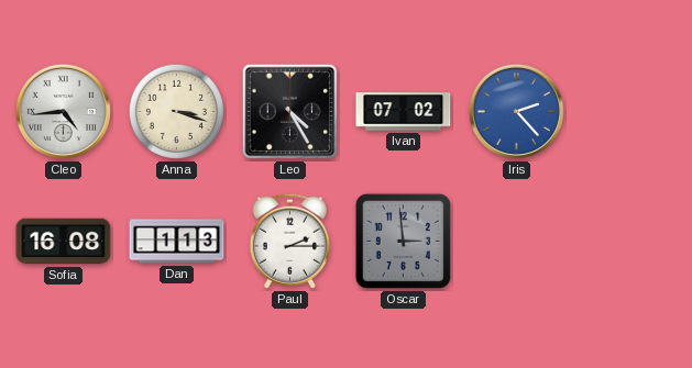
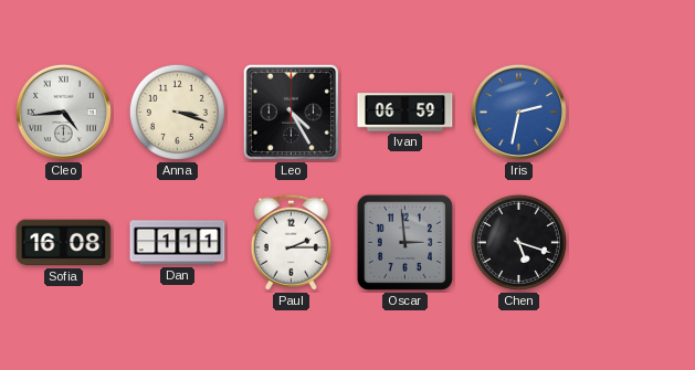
Ivan: 07:02 -> 06:59
Iris: 2:23 -> 2:32
Dan: 1:13 -> 1:11
Chen: none -> 5:18
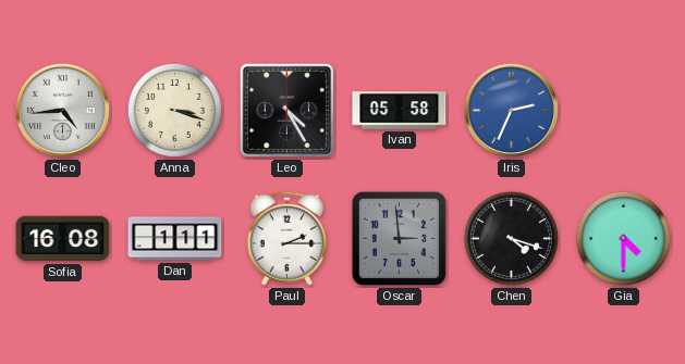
Ivan: 06:59 -> 05:58
Iris: 2:32 -> 2:34
Chen: 5:18 -> 4:18
Gia: none -> 4:30
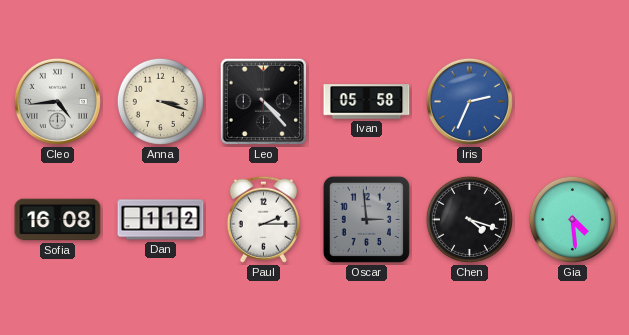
Leo: 4:25 -> 4:23
Dan: 1:11 -> 1:12
Gia: 4:30 -> 4:29
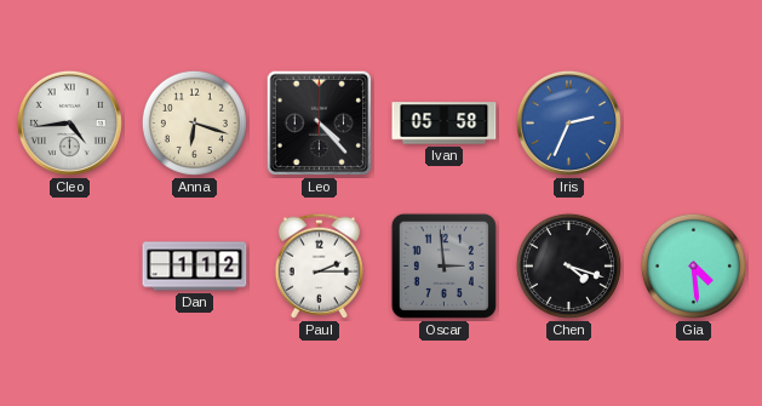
Anna: 3:18 -> 6:18
Sofia: 16:08 -> none
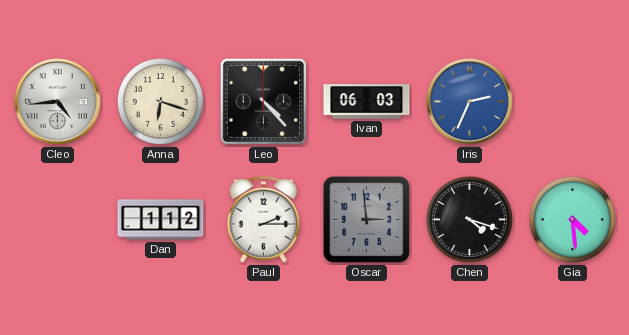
Ivan: 05:58 -> 06:03
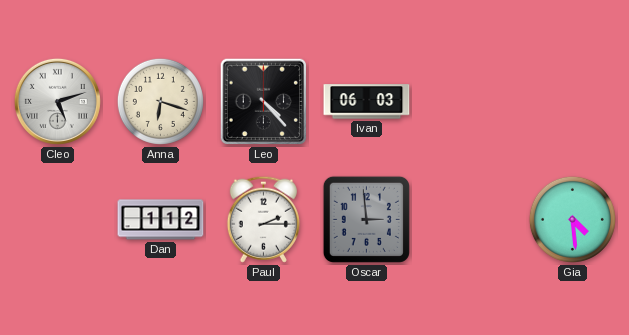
Cleo: 4:44 -> 5:12
Iris: 2:34 -> none
Chen: 4:18 -> none
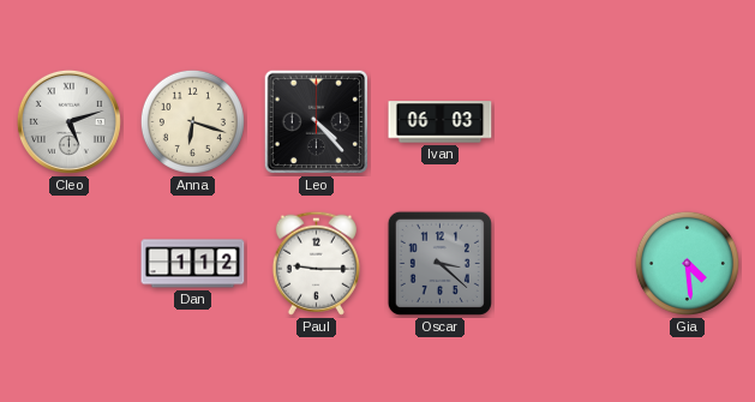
Paul: 2:15 -> 9:15
Oscar: 2:59 -> 3:22
